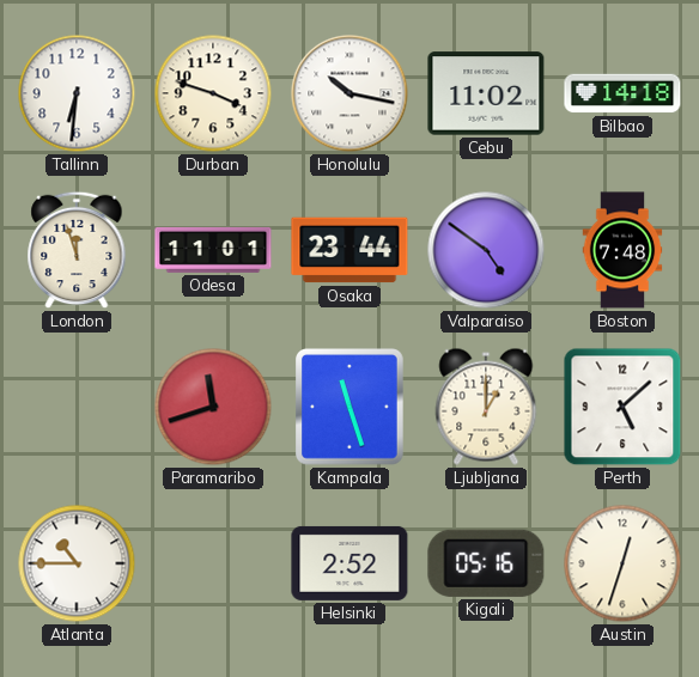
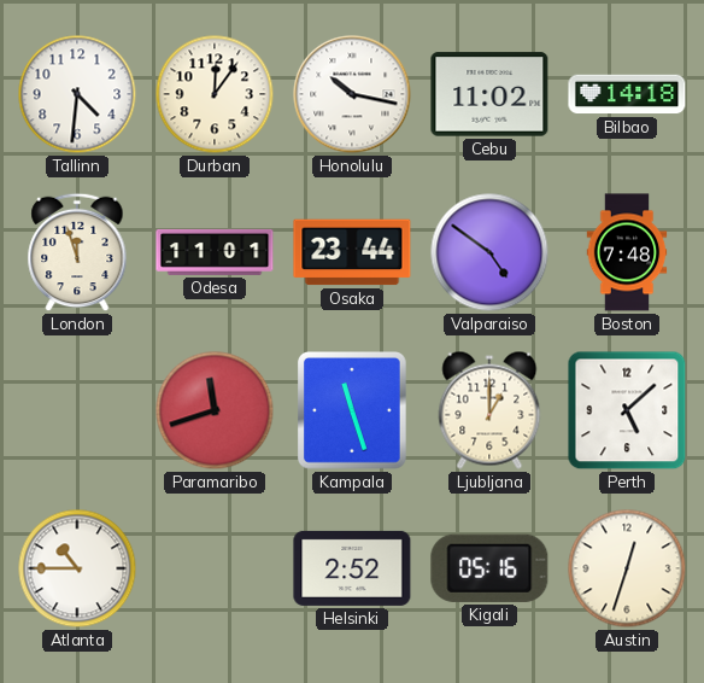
Tallinn: 6:31 -> 4:31
Durban: 3:48 -> 12:06
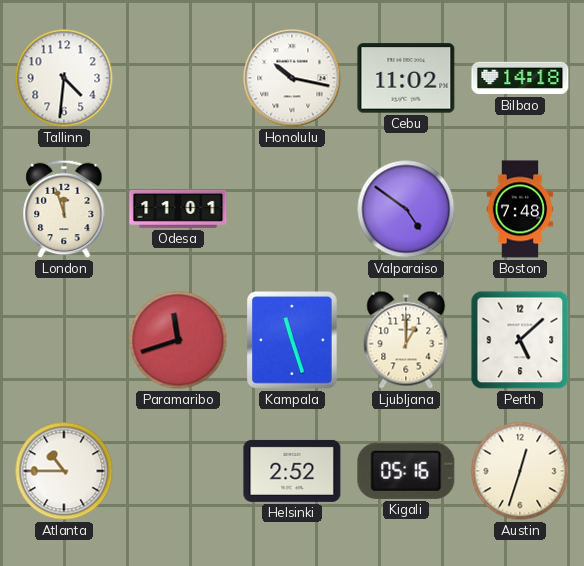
Durban: 12:06 -> none
Osaka: 23:44 -> none
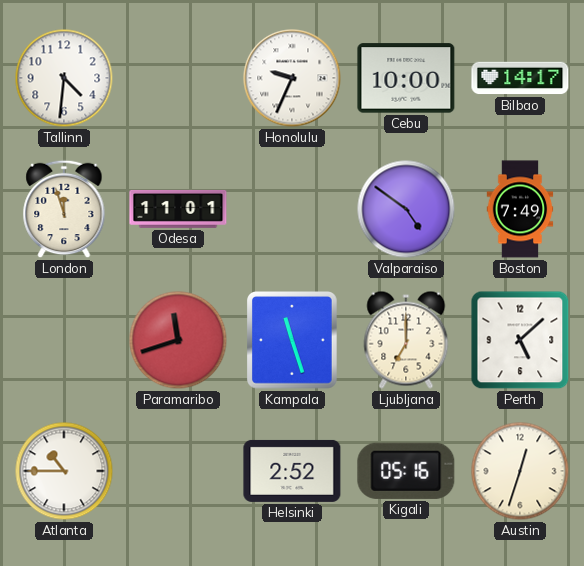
Honolulu: 10:17 -> 9:34
Cebu: 11:02 -> 10:00
Bilbao: 14:18 -> 14:17
Boston: 7:48 -> 7:49
Ljubljana: 1:00 -> 7:00
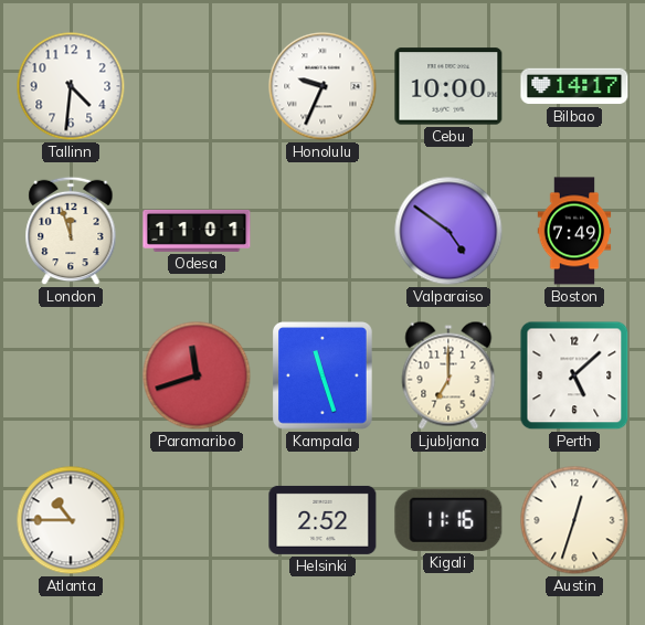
Kigali: 05:16 -> 11:16
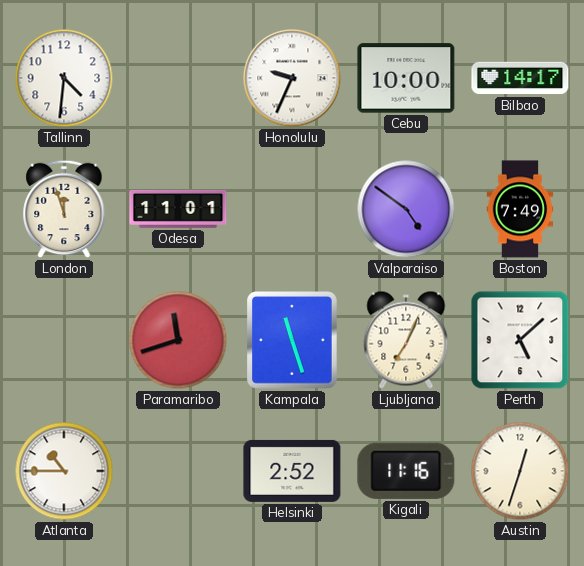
Ljubljana: 7:00 -> 7:04
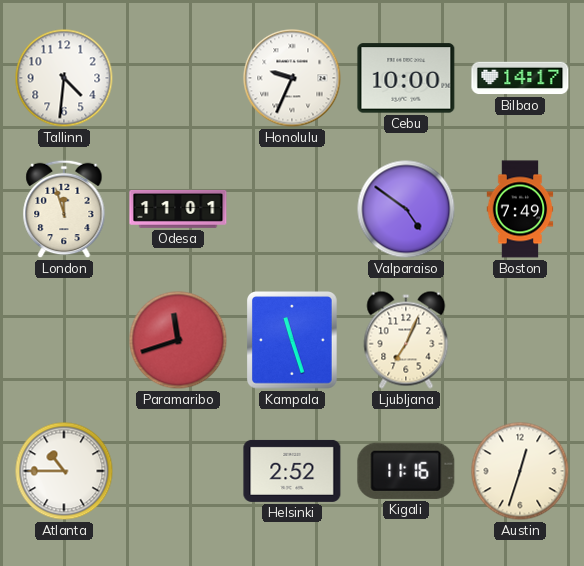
Perth: 5:08 -> none
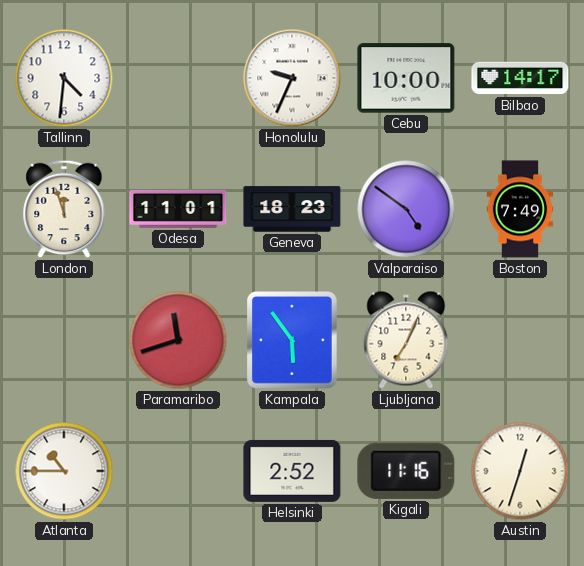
Geneva: none -> 18:23
Kampala: 11:27 -> 5:54
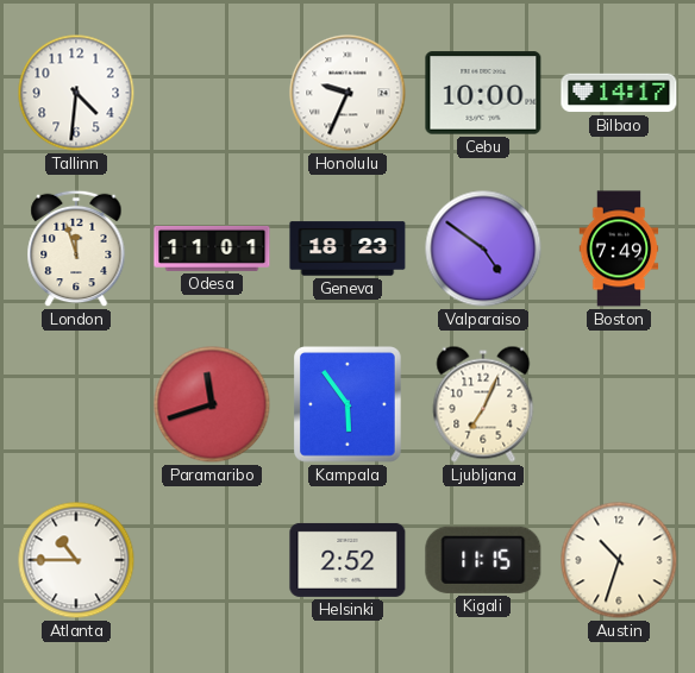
Kigali: 11:16 -> 11:15
Austin: 12:33 -> 10:33
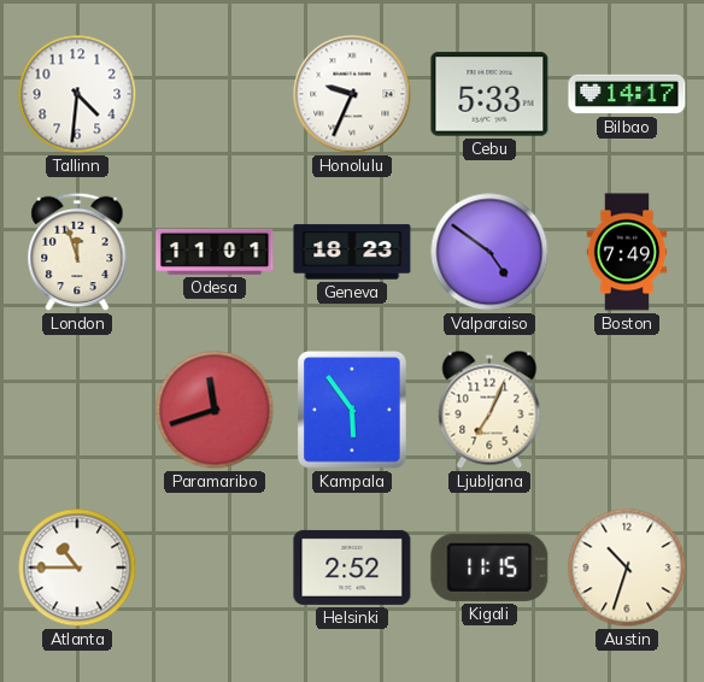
Cebu: 10:00 -> 5:33
